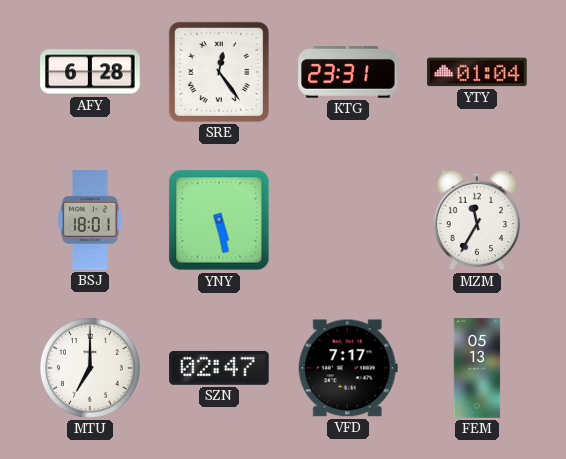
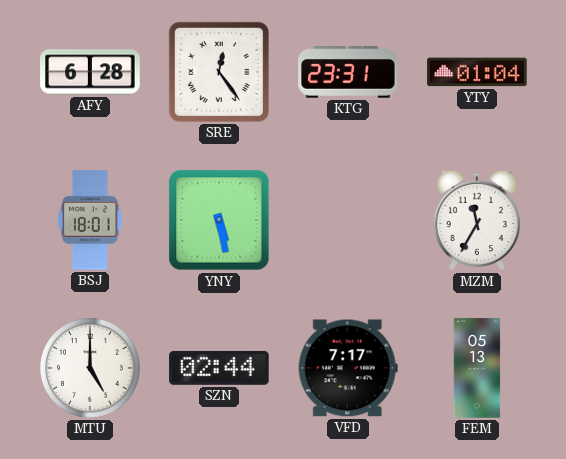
MTU: 7:00 -> 5:00
SZN: 02:47 -> 02:44
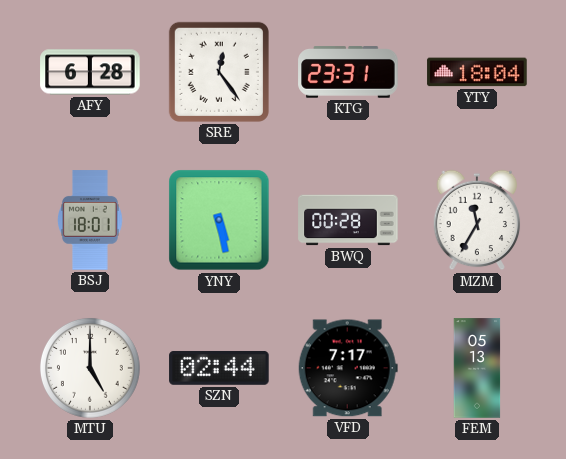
YTY: 01:04 -> 18:04
BWQ: none -> 00:28
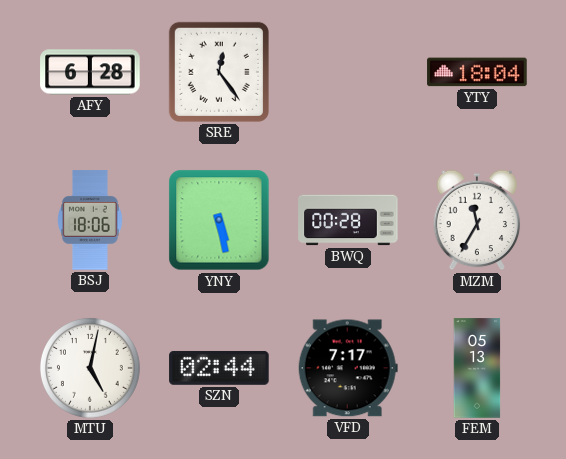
KTG: 23:31 -> none
BSJ: 18:01 -> 18:06
MTU: 5:00 -> 5:02
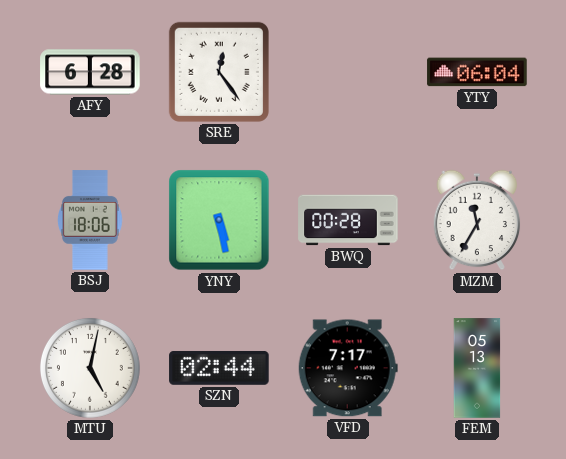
YTY: 18:04 -> 06:04
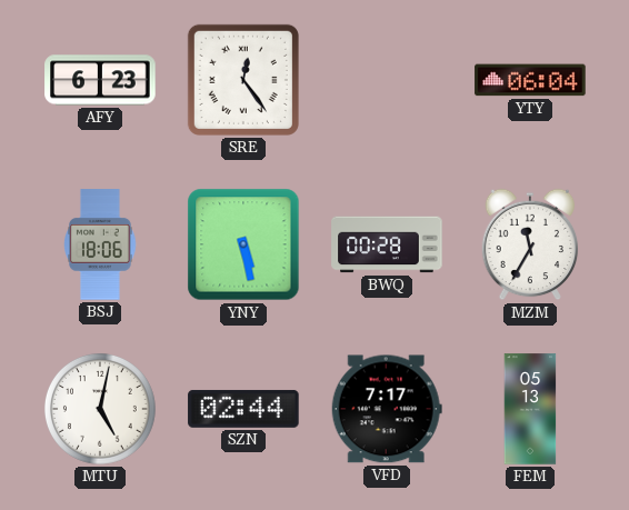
AFY: 6:28 -> 6:23
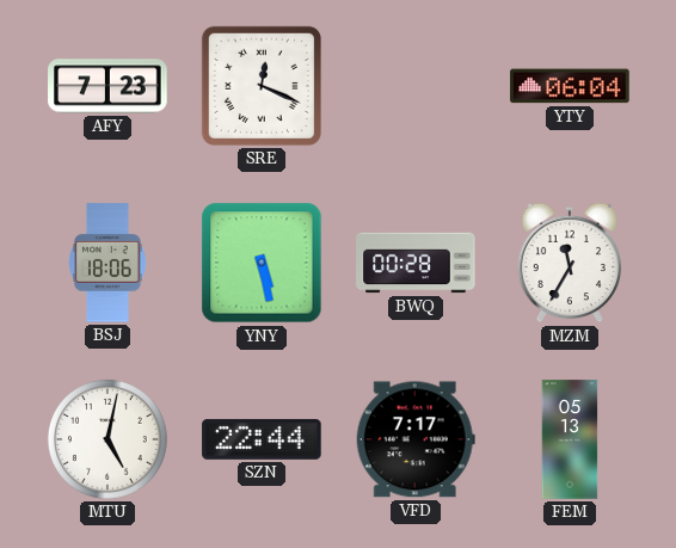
AFY: 6:23 -> 7:23
SRE: 12:24 -> 12:19
SZN: 02:44 -> 22:44
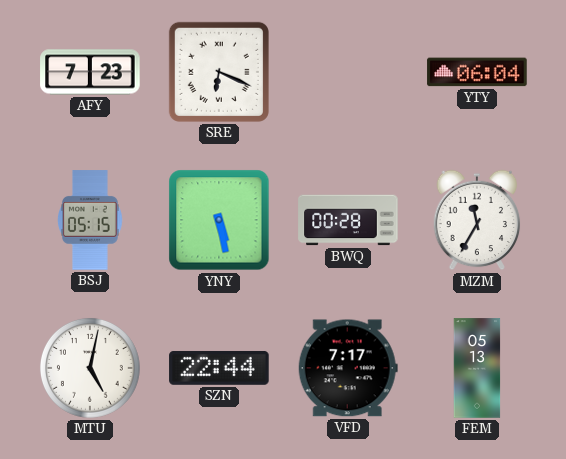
SRE: 12:19 -> 6:19
BSJ: 18:06 -> 05:15
